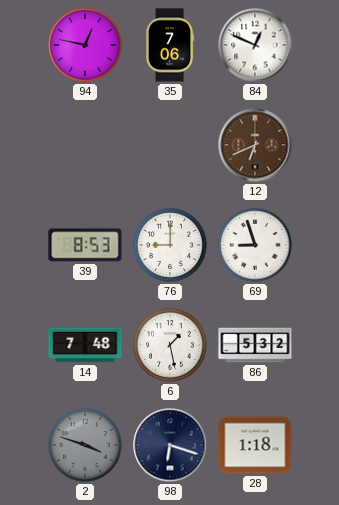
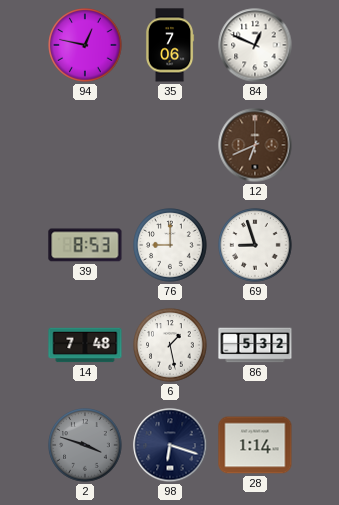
28: 1:18 -> 1:14
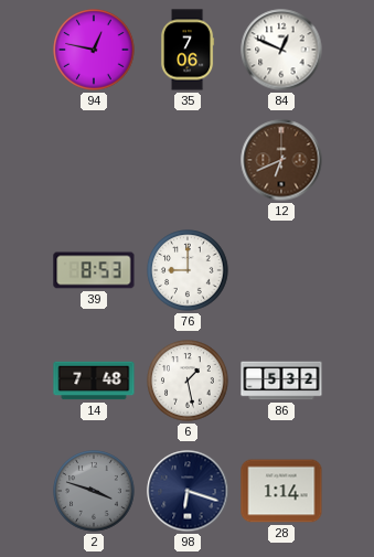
69: 8:57 -> none
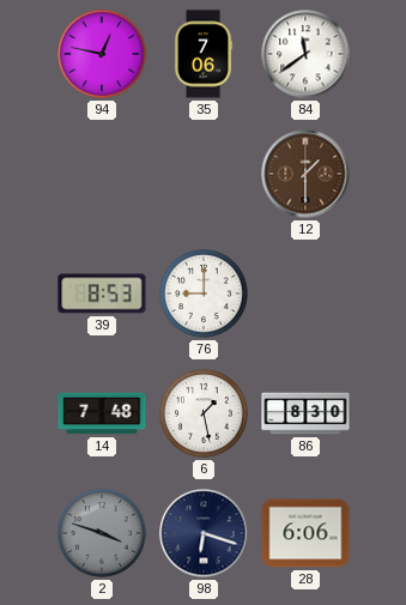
84: 12:49 -> 11:39
12: 6:41 -> 1:30
86: 5:32 -> 8:30
28: 1:14 -> 6:06
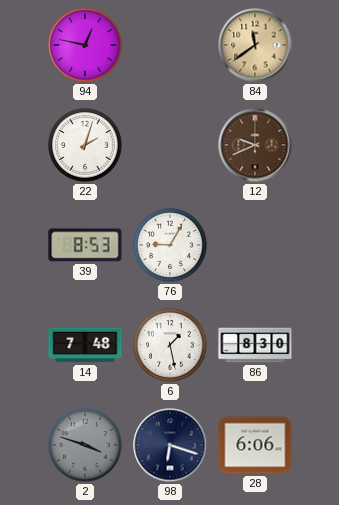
35: 7:06 -> none
84 dial: white -> champagne
22: none -> 2:03
12: 1:30 -> 9:41
76: 9:00 -> 9:05
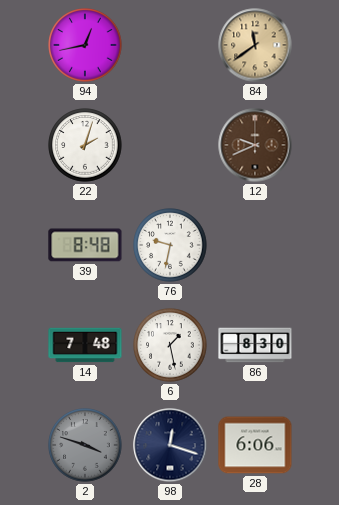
94: 12:47 -> 12:43
39: 8:53 -> 8:48
76: 9:05 -> 9:32
98: 6:18 -> 12:18
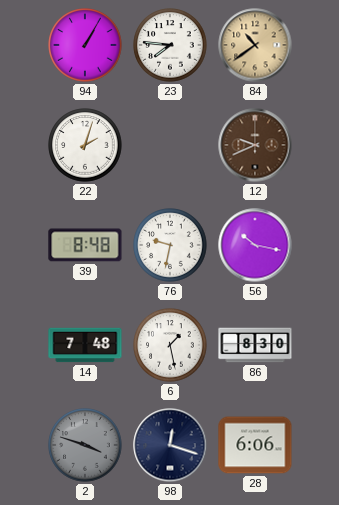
94: 12:43 -> 1:05
23: none -> 7:46
84: 11:39 -> 10:39
56: none -> 10:17
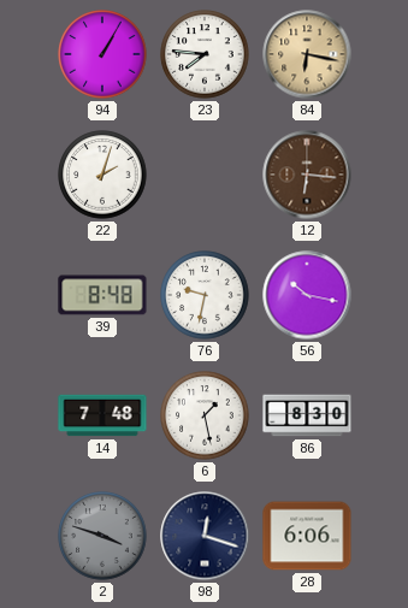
84: 10:39 -> 6:17
12: 9:41 -> 6:16
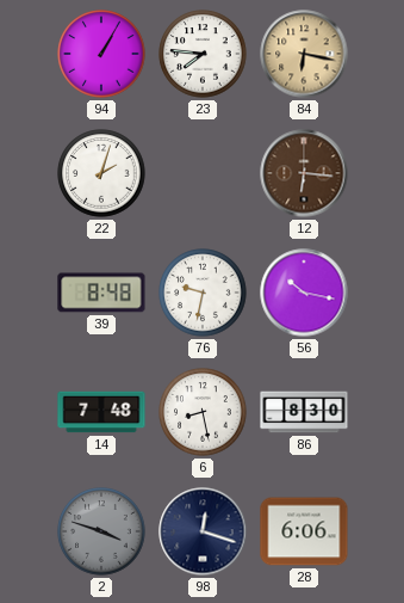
6: 1:28 -> 8:28
